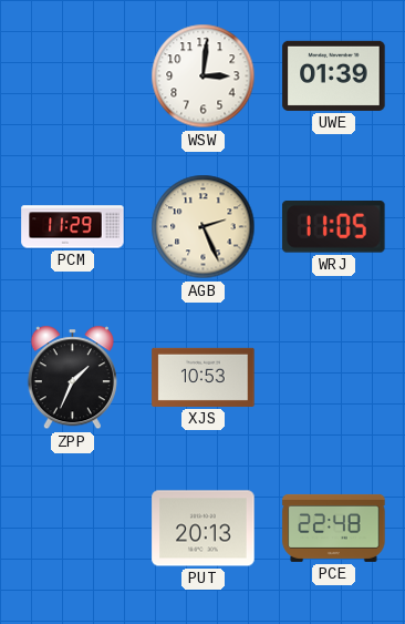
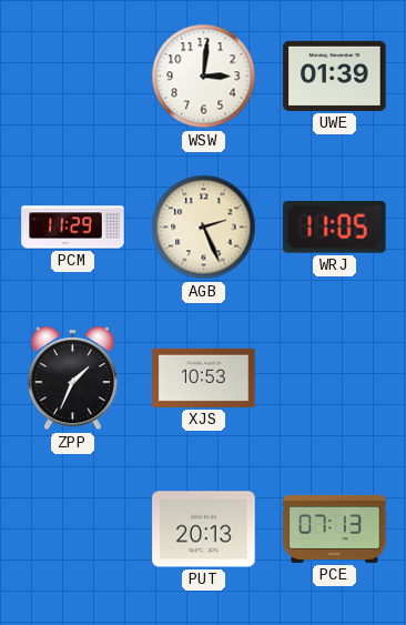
PCE: 22:48 -> 07:13
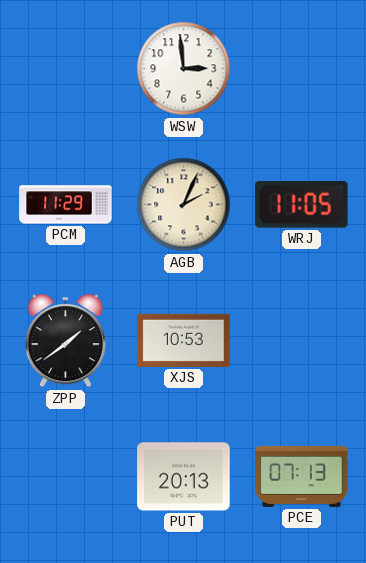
WSW: 3:01 -> 2:59
UWE: 01:39 -> none
AGB: 2:26 -> 2:04
ZPP: 1:34 -> 1:39
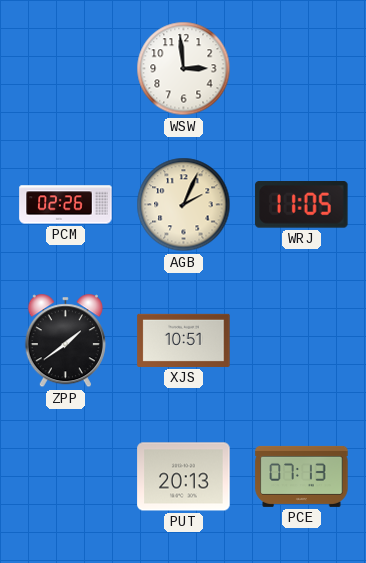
PCM: 11:29 -> 02:26
XJS: 10:53 -> 10:51
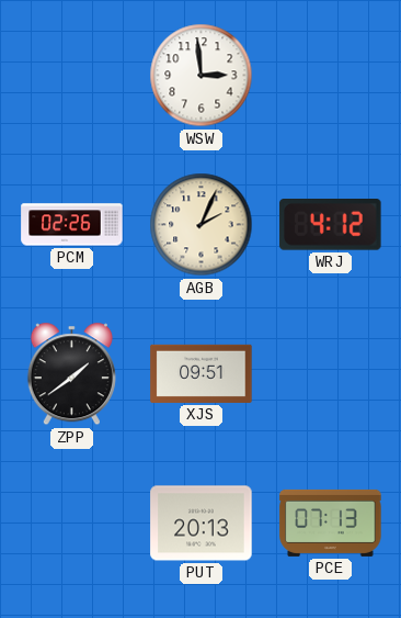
WRJ: 11:05 -> 4:12
XJS: 10:51 -> 09:51
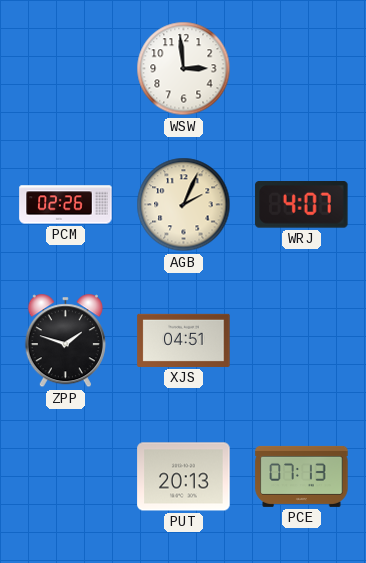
WRJ: 4:12 -> 4:07
ZPP: 1:39 -> 1:48
XJS: 09:51 -> 04:51
